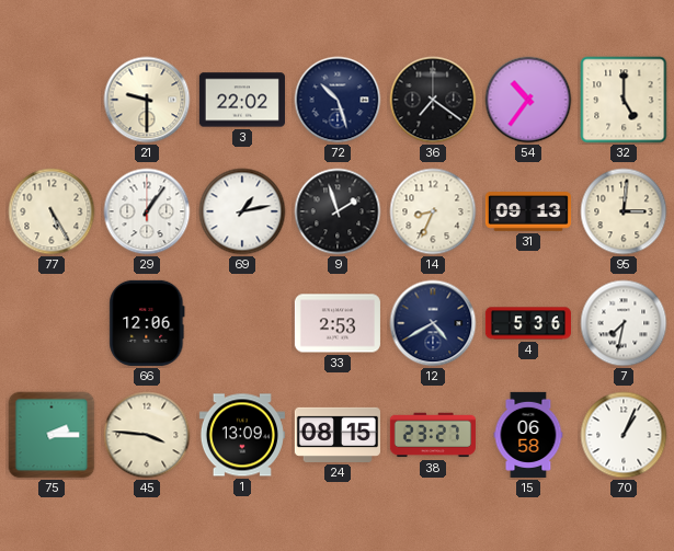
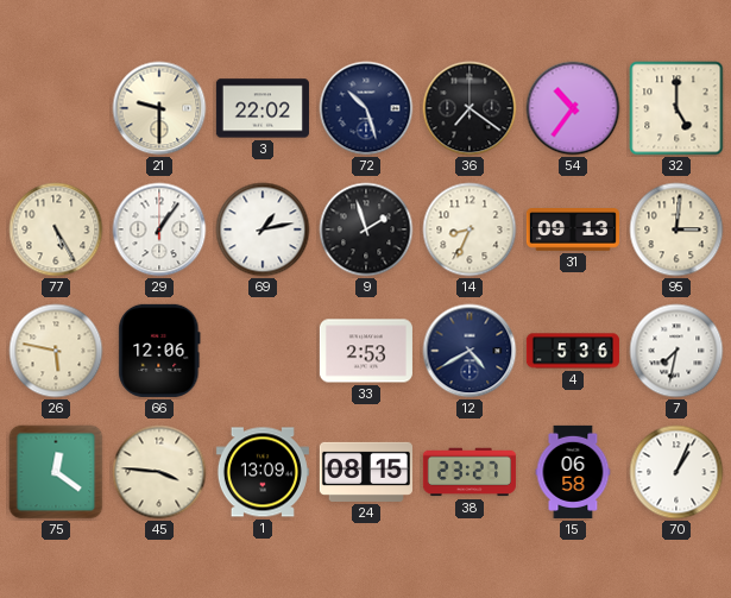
26: none -> 5:47
75: 2:15 -> 12:21
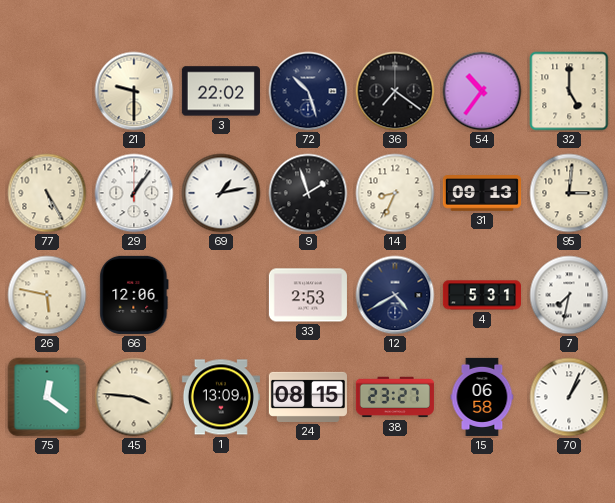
4: 5:36 -> 5:31
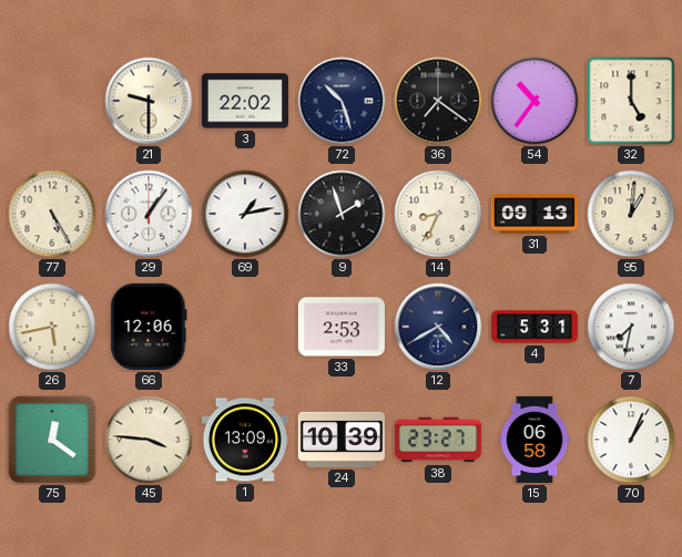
95: 3:01 -> 1:01
26: 5:47 -> 5:43
24: 08:15 -> 10:39
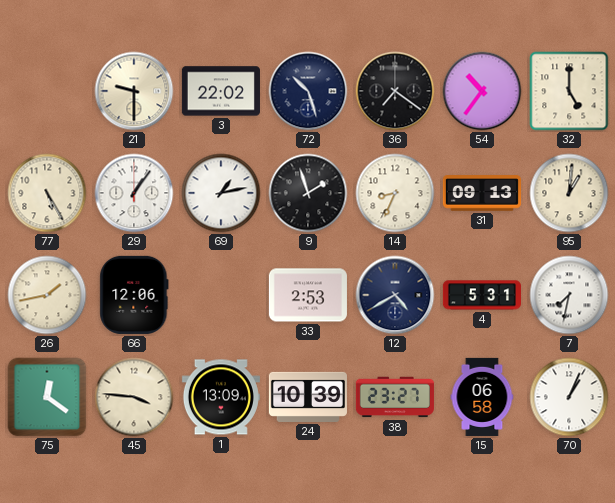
26: 5:43 -> 1:43
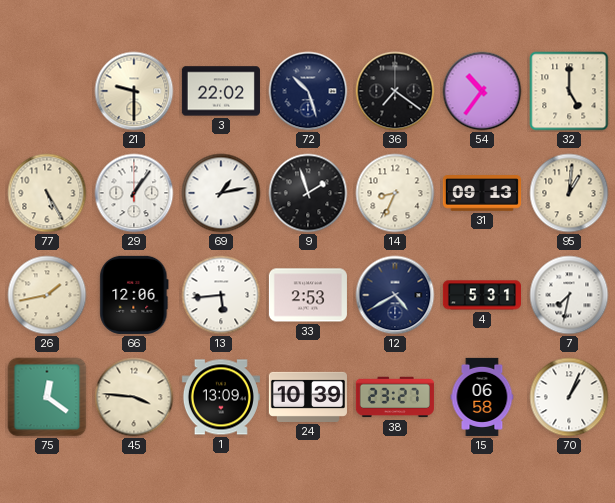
13: none -> 5:44
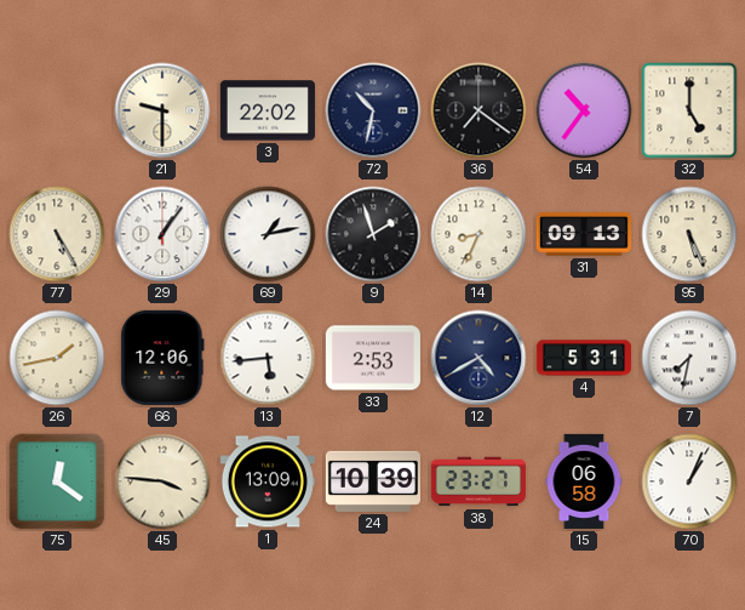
72: 10:27 -> 10:32
95: 1:01 -> 5:26
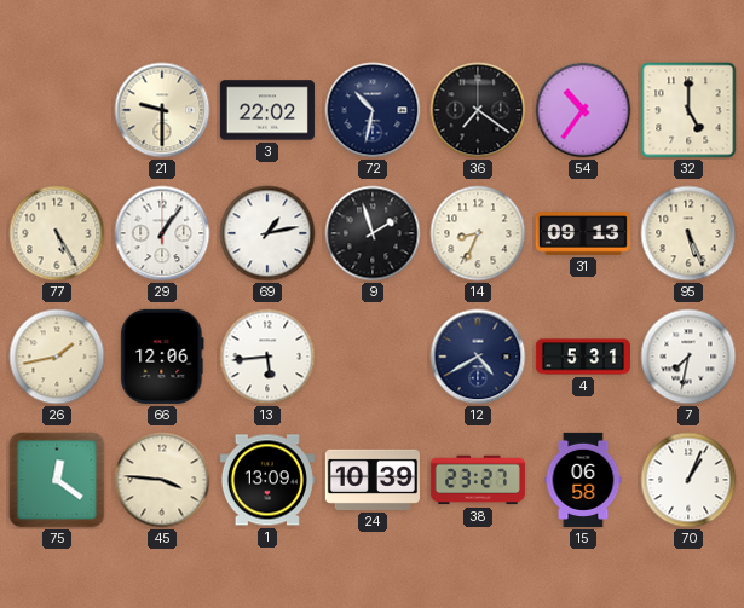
33: 2:53 -> none
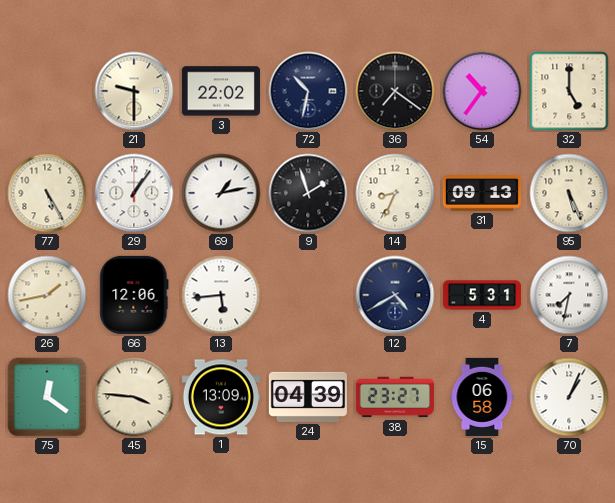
24: 10:39 -> 04:39
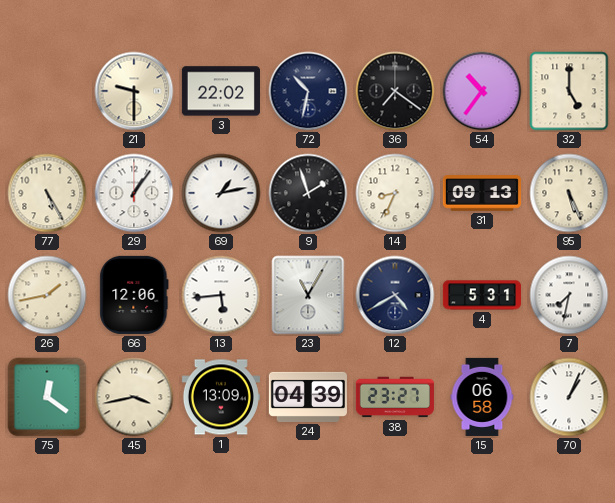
23: none -> 11:05
45: 3:46 -> 3:43
